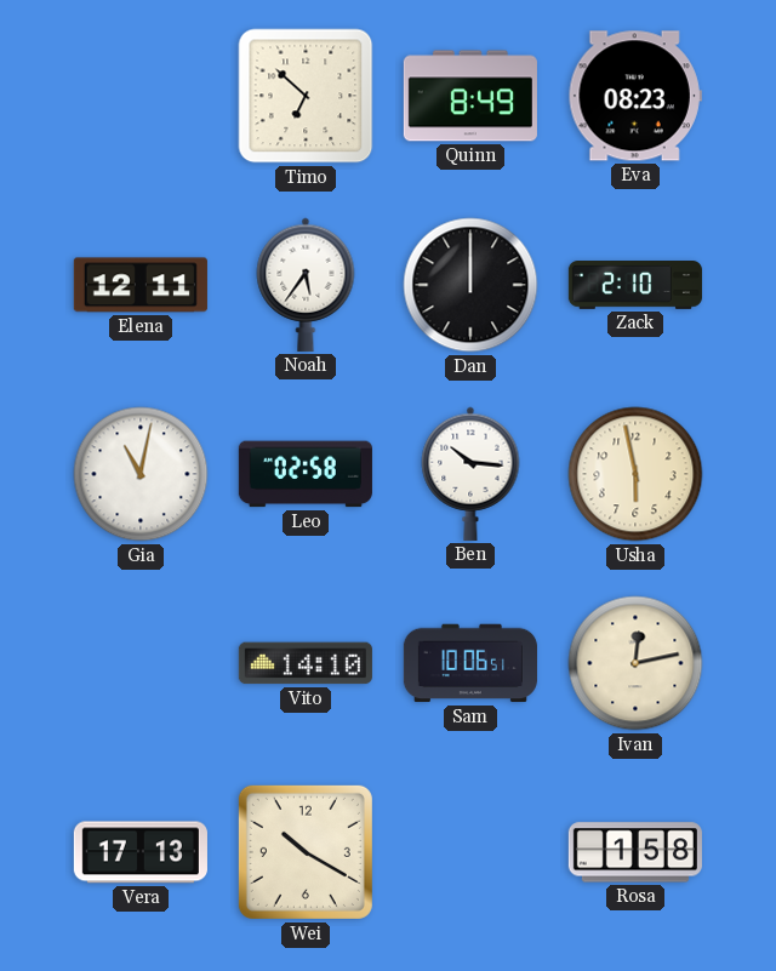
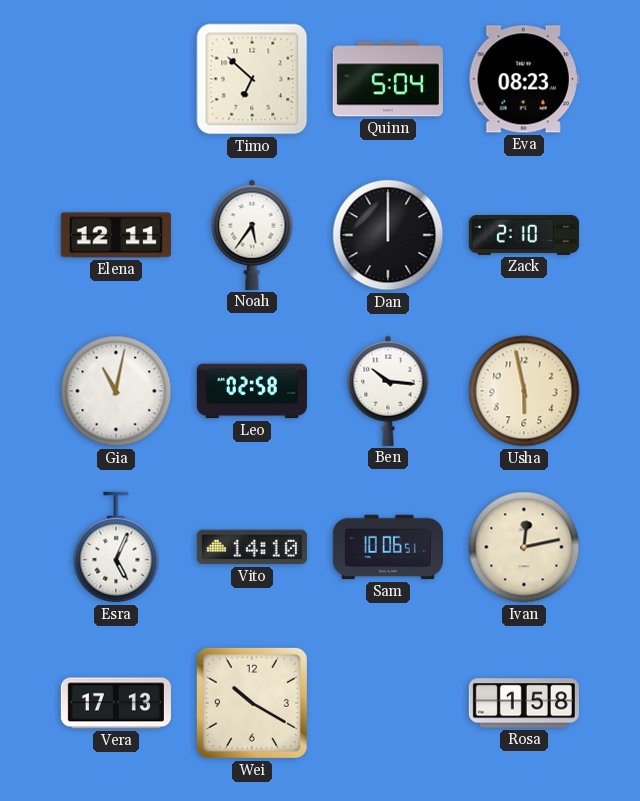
Quinn: 8:49 -> 5:04
Esra: none -> 5:04
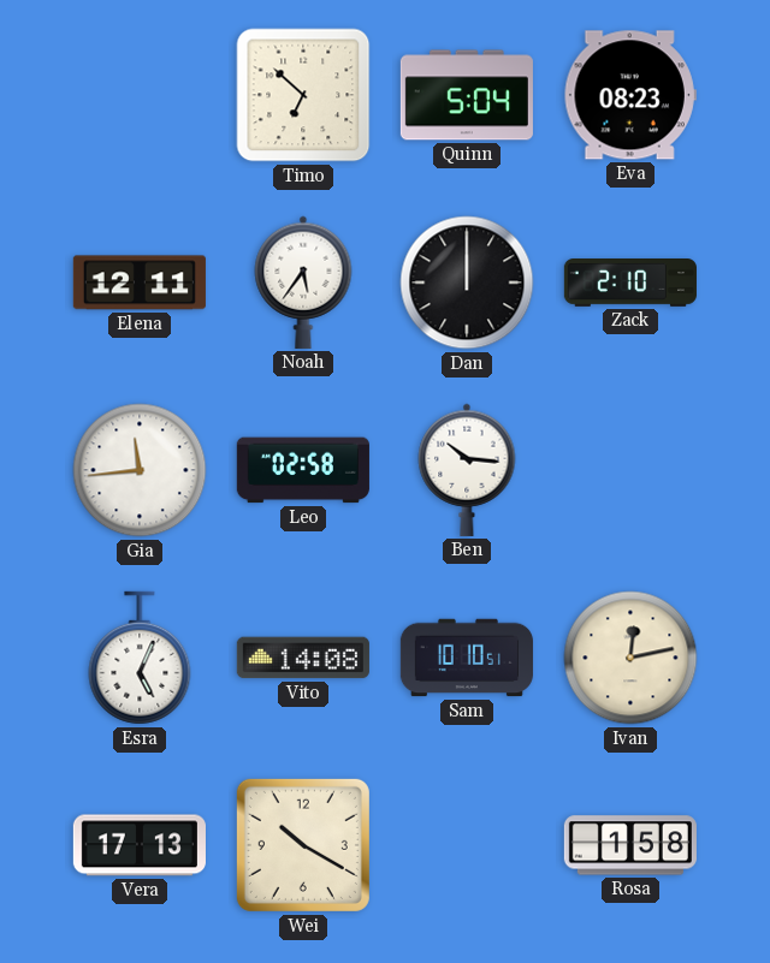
Gia: 11:02 -> 11:44
Usha: 5:58 -> none
Vito: 14:10 -> 14:08
Sam: 10:06 -> 10:10
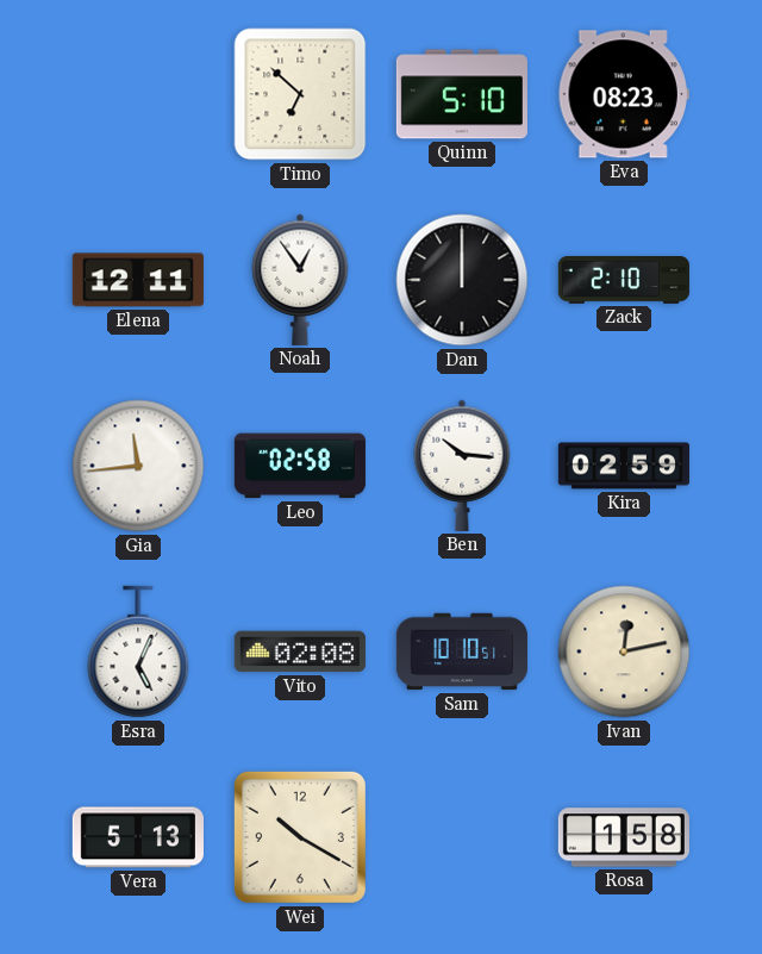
Quinn: 5:04 -> 5:10
Noah: 5:36 -> 12:54
Kira: none -> 02:59
Vito: 14:08 -> 02:08
Vera: 17:13 -> 5:13
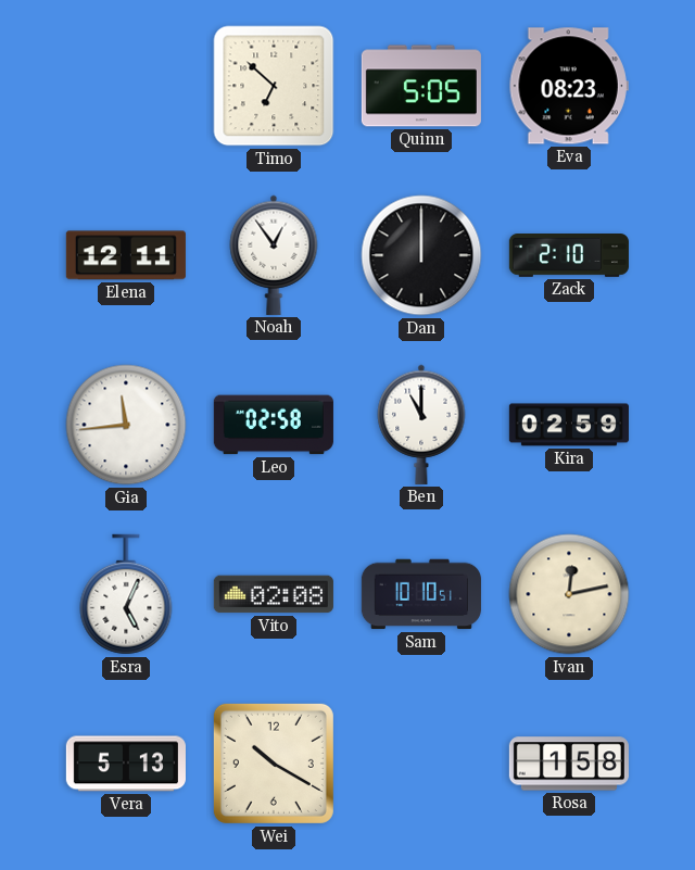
Quinn: 5:10 -> 5:05
Ben: 10:16 -> 11:00
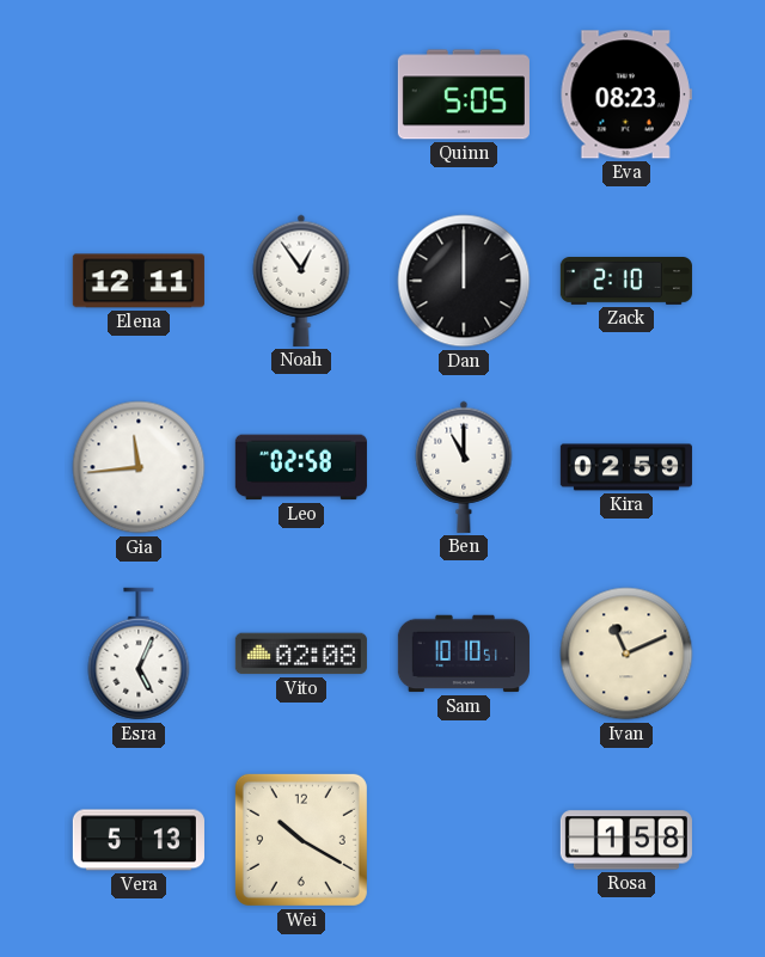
Timo: 6:52 -> none
Ivan: 12:13 -> 11:11
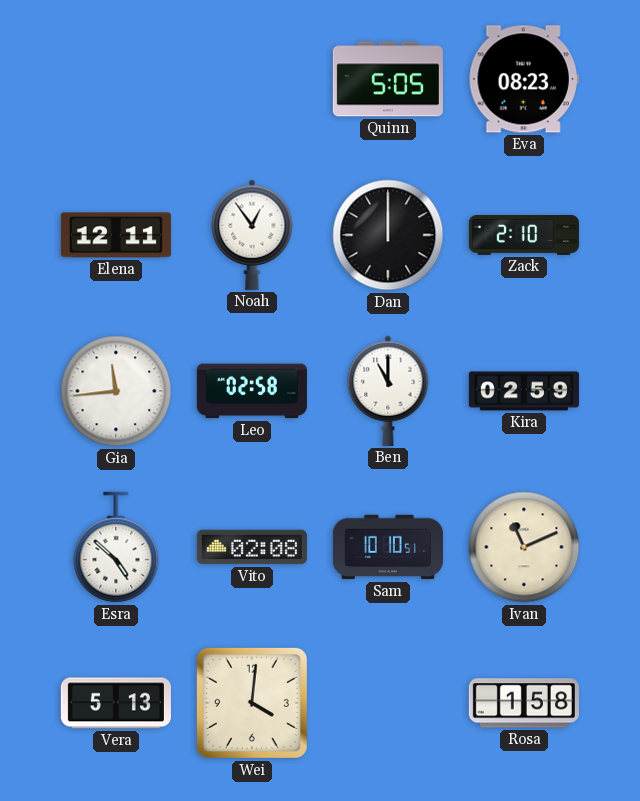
Esra: 5:04 -> 4:52
Wei: 10:20 -> 4:01
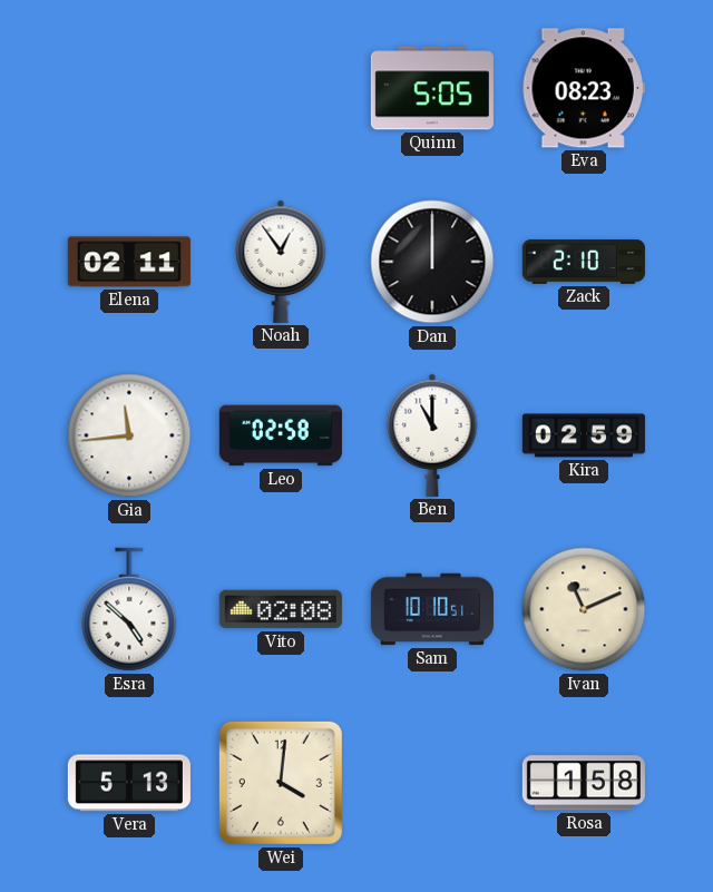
Elena: 12:11 -> 02:11
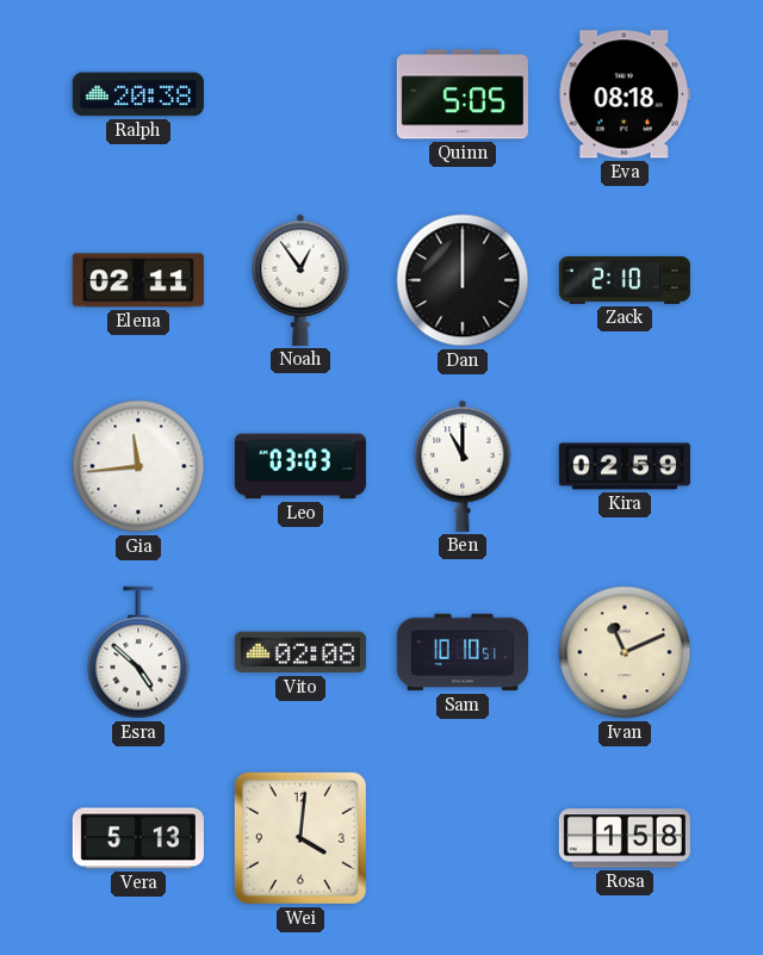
Ralph: none -> 20:38
Eva: 08:23 -> 08:18
Leo: 02:58 -> 03:03
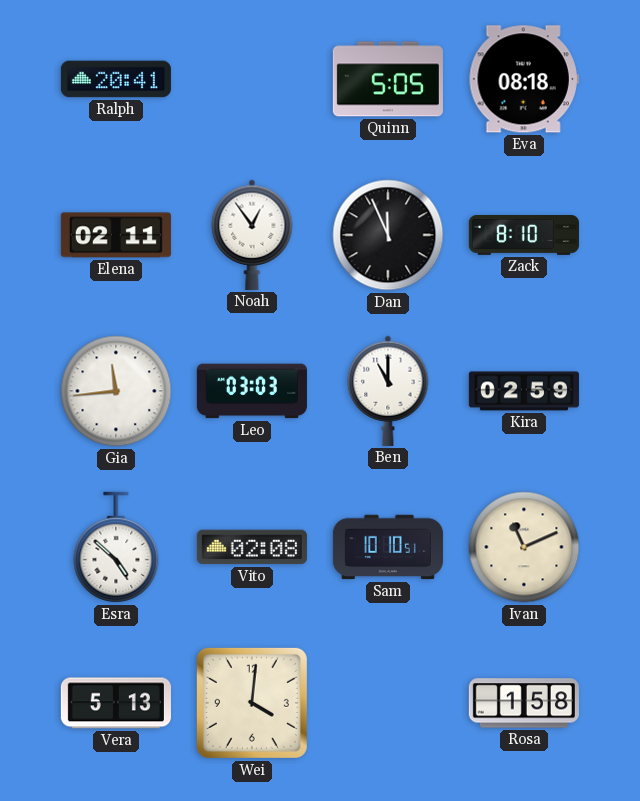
Ralph: 20:38 -> 20:41
Dan: 12:00 -> 11:56
Zack: 2:10 -> 8:10
